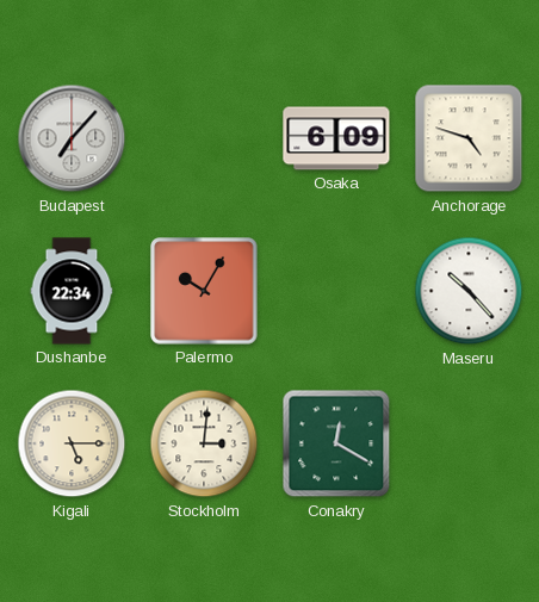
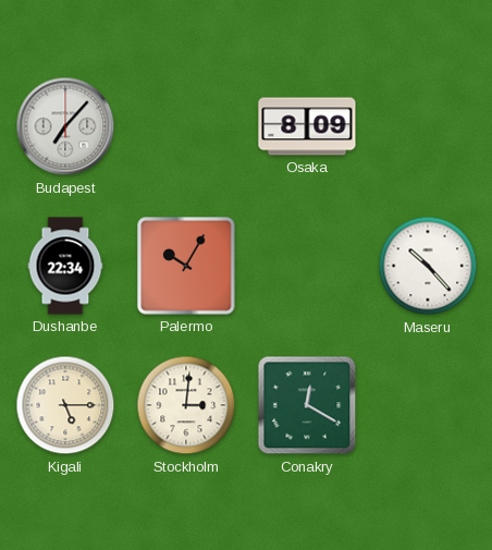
Osaka: 6:09 -> 8:09
Anchorage: 4:48 -> none
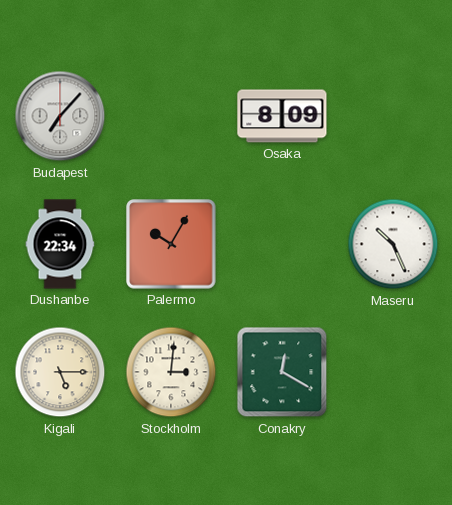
Maseru: 10:23 -> 10:26
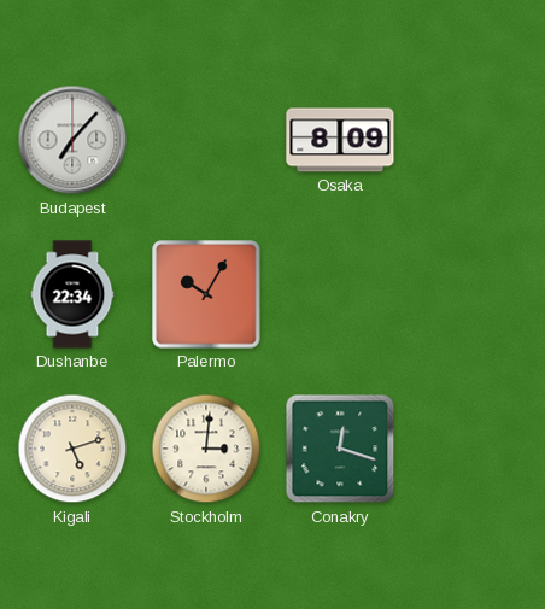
Maseru: 10:26 -> none
Kigali: 5:15 -> 5:12
Conakry: 12:20 -> 12:18
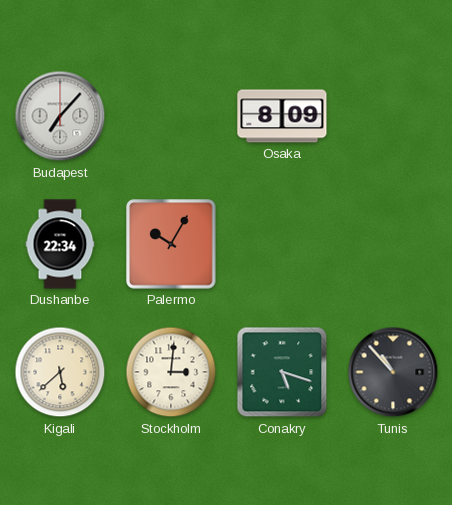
Kigali: 5:12 -> 5:38
Conakry: 12:18 -> 5:18
Tunis: none -> 10:53
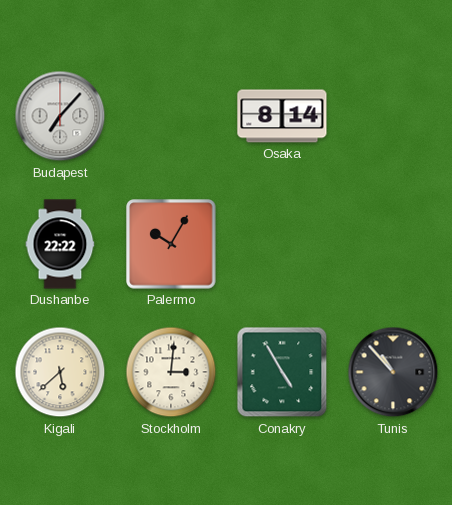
Osaka: 8:09 -> 8:14
Dushanbe: 22:34 -> 22:22
Conakry: 5:18 -> 4:55
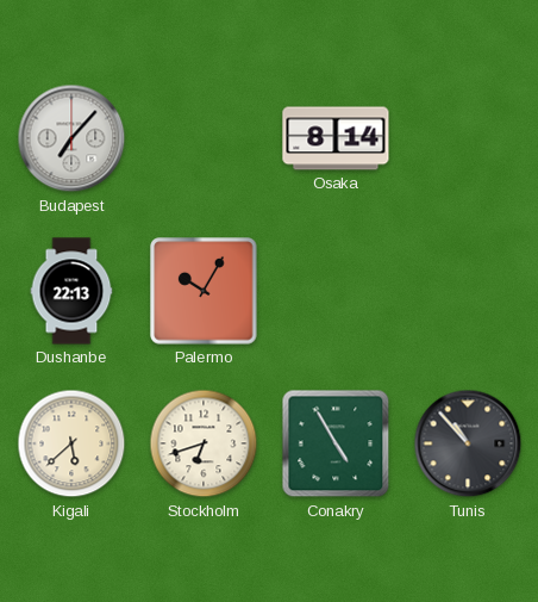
Dushanbe: 22:22 -> 22:13
Stockholm: 3:01 -> 6:42
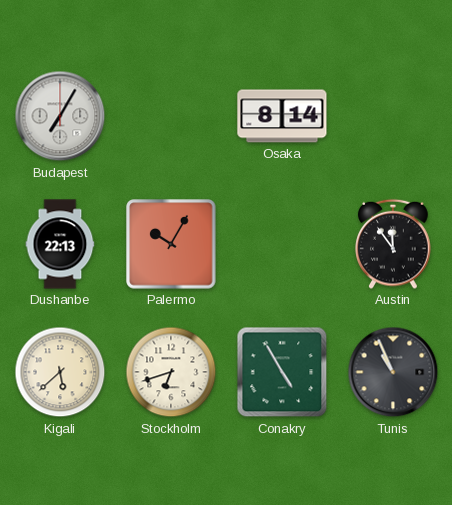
Budapest: 7:07 -> 7:05
Austin: none -> 11:54
Tunis: 10:53 -> 10:56
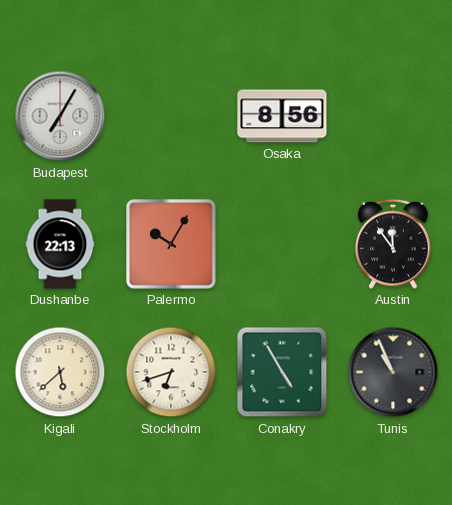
Osaka: 8:14 -> 8:56
